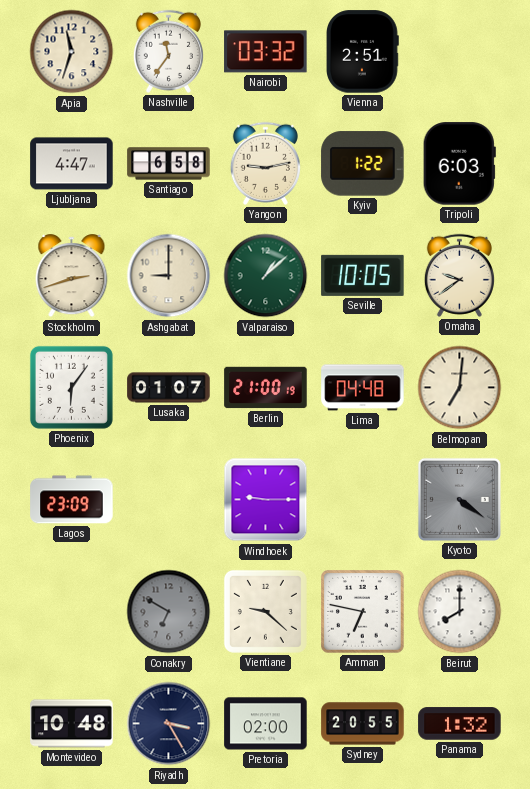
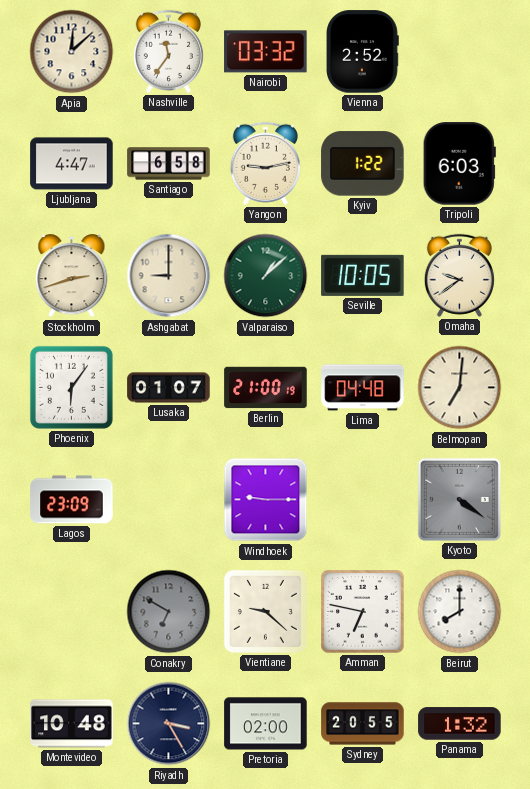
Apia: 11:33 -> 12:08
Vienna: 2:51 -> 2:52
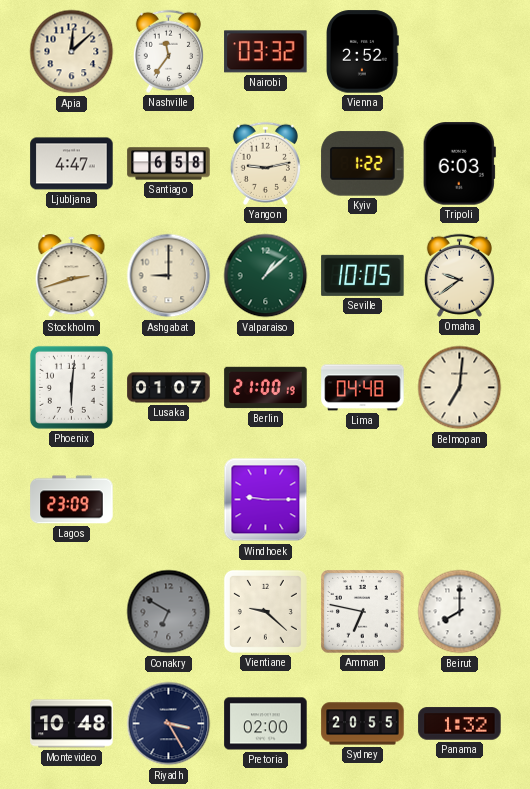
Phoenix: 6:06 -> 6:01
Kyoto: 4:21 -> none
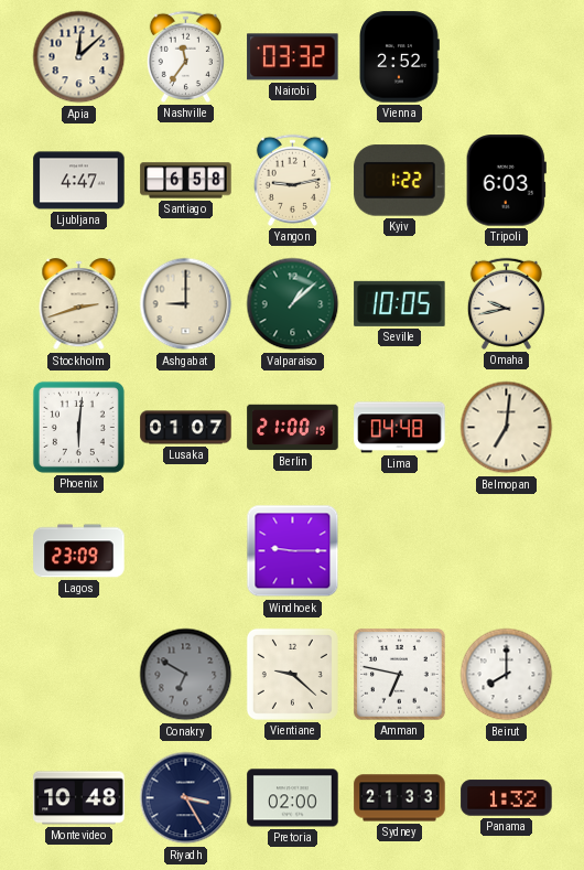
Omaha: 9:39 -> 9:43
Sydney: 20:55 -> 21:33
